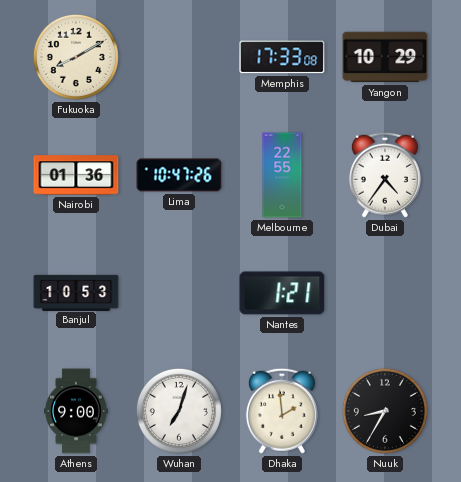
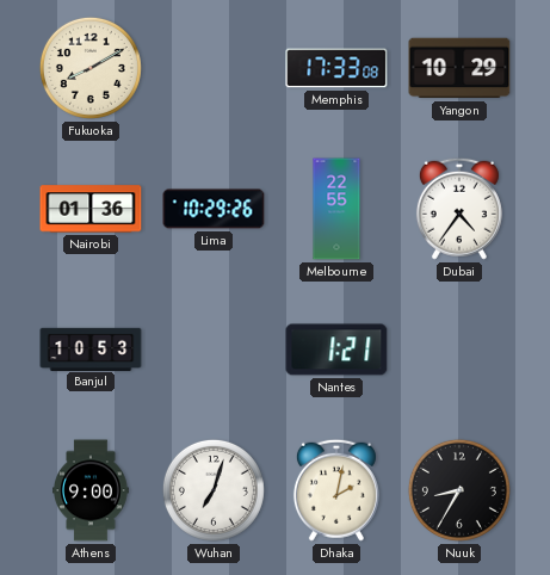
Lima: 10:47 -> 10:29
Dhaka: 1:59 -> 2:02
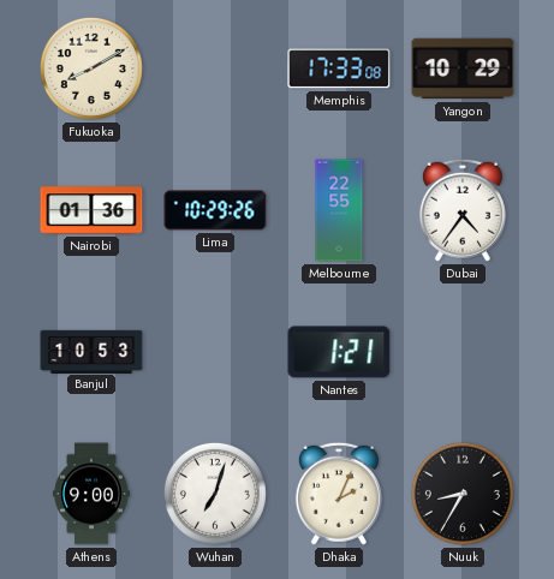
Dhaka: 2:02 -> 2:04
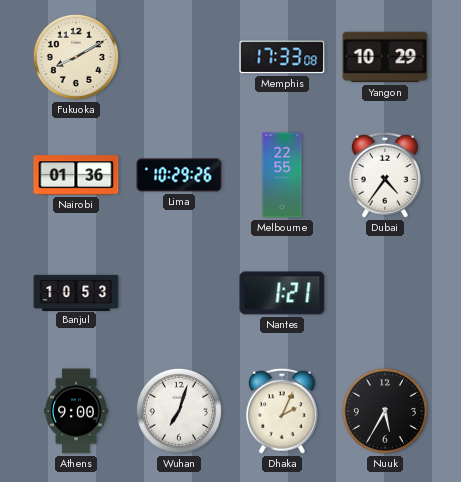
Nuuk: 8:35 -> 5:35
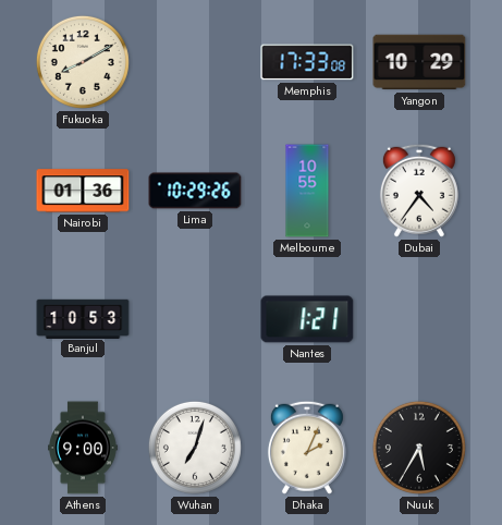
Melbourne: 22:55 -> 10:55
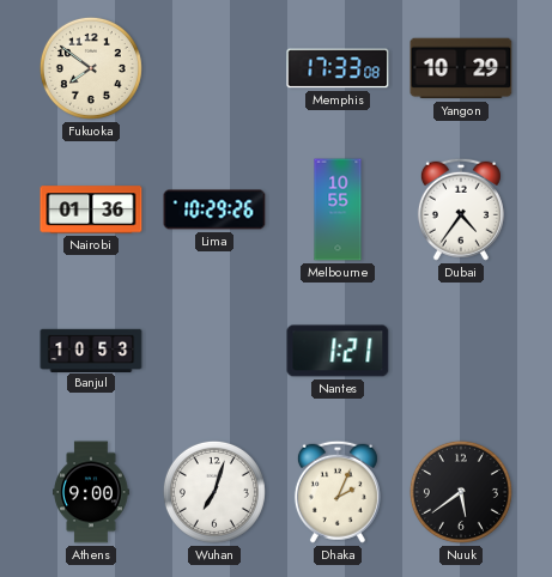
Fukuoka: 8:10 -> 7:51
Nuuk: 5:35 -> 5:39
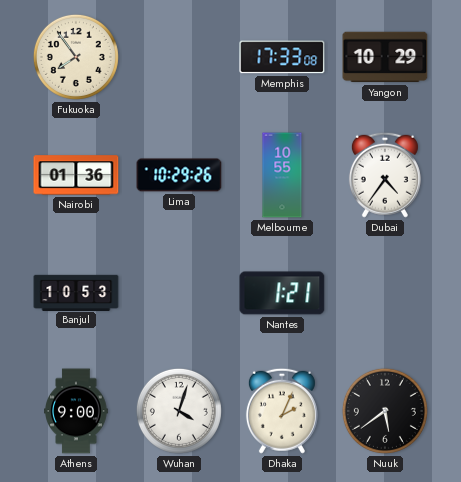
Fukuoka: 7:51 -> 7:54
Wuhan: 7:03 -> 4:03
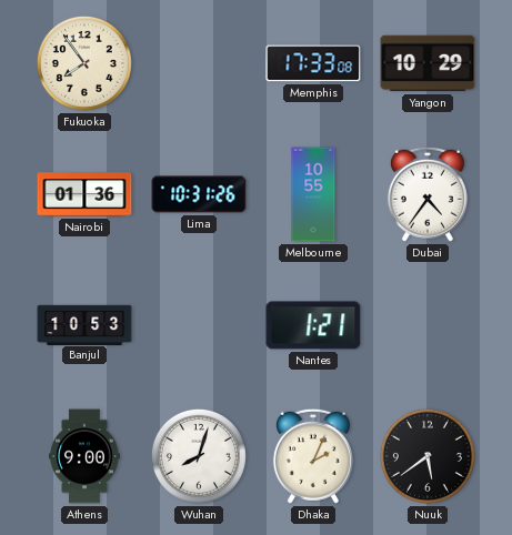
Lima: 10:29 -> 10:31
Wuhan: 4:03 -> 8:03
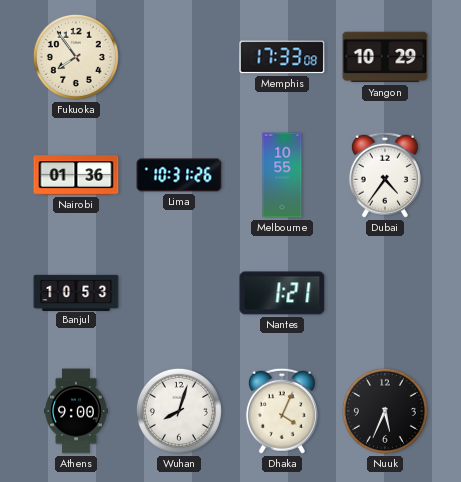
Dhaka: 2:04 -> 4:04
Nuuk: 5:39 -> 5:34
